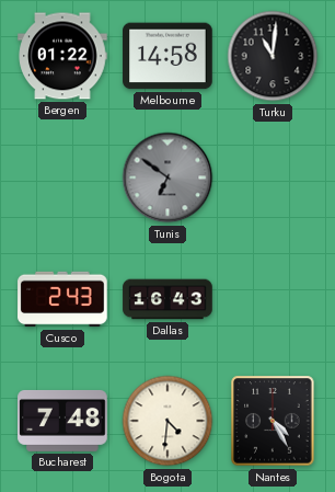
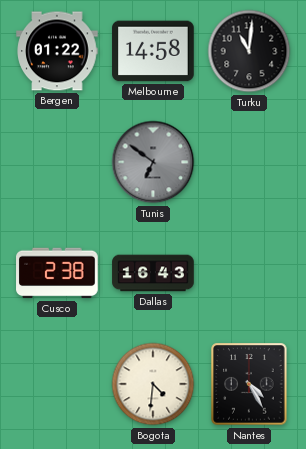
Cusco: 2:43 -> 2:38
Bucharest: 7:48 -> none
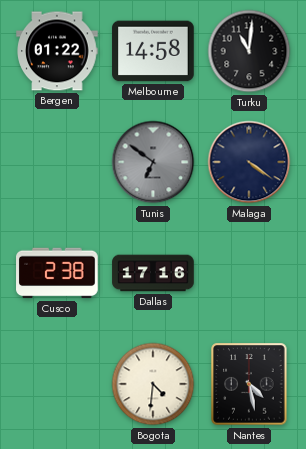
Malaga: none -> 4:21
Dallas: 16:43 -> 17:16
Nantes: 4:25 -> 4:28
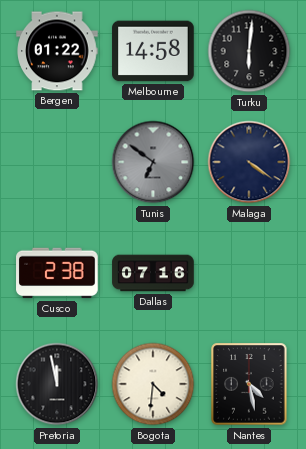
Turku: 11:01 -> 6:01
Dallas: 17:16 -> 07:16
Pretoria: none -> 11:58
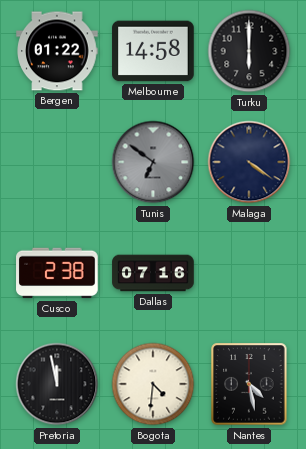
Turku: 6:01 -> 6:00
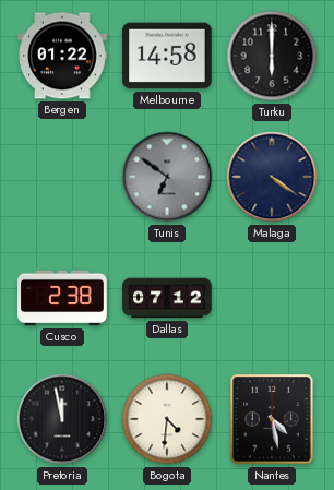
Dallas: 07:16 -> 07:12
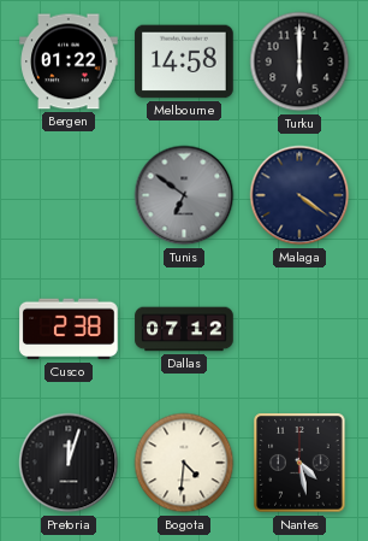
Pretoria: 11:58 -> 12:03
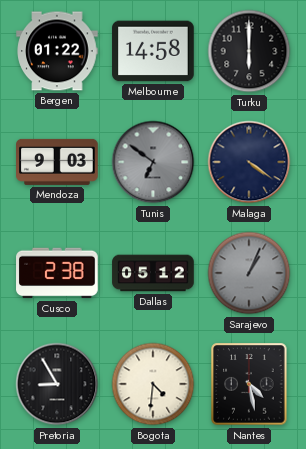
Mendoza: none -> 9:03
Dallas: 07:12 -> 05:12
Sarajevo: none -> 1:04
Pretoria: 12:03 -> 8:55
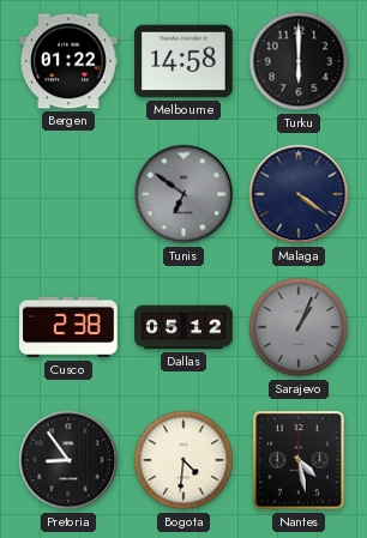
Mendoza: 9:03 -> none
Pretoria: 8:55 -> 8:54
